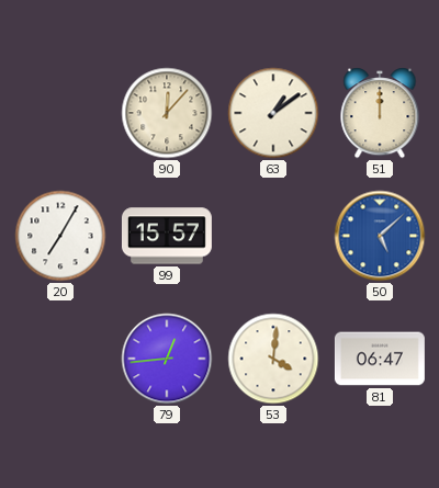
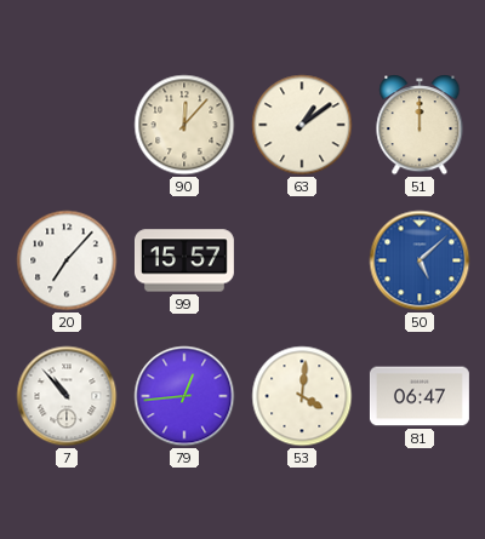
20: 7:05 -> 7:07
7: none -> 10:53
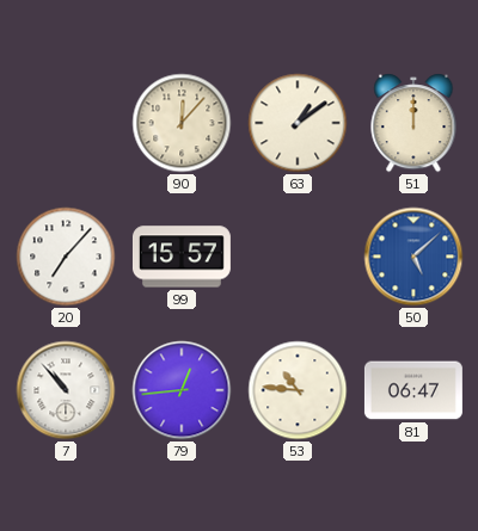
53: 4:01 -> 10:46
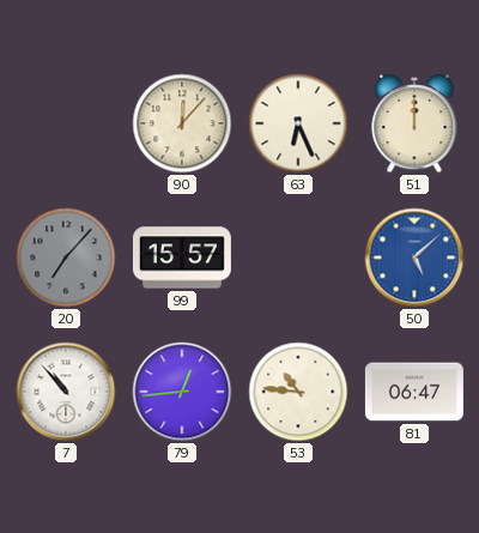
63: 1:09 -> 6:26
20 dial: white -> grey
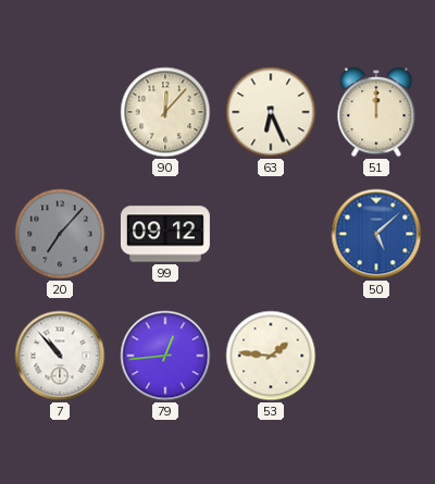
99: 15:57 -> 09:12
53: 10:46 -> 1:46
81: 06:47 -> none
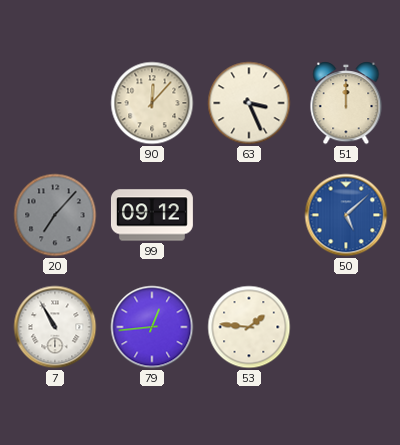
63: 6:26 -> 3:26
7: 10:53 -> 10:55
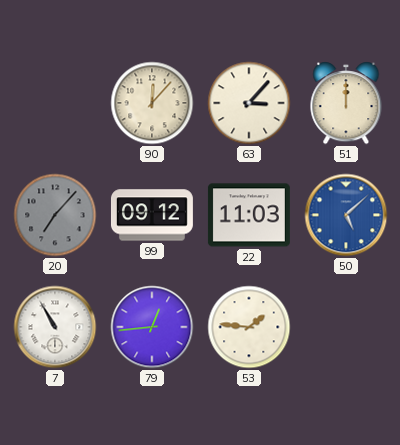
63: 3:26 -> 3:07
22: none -> 11:03
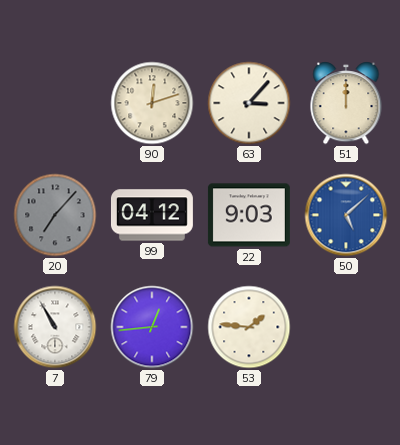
90: 12:07 -> 12:12
99: 09:12 -> 04:12
22: 11:03 -> 9:03
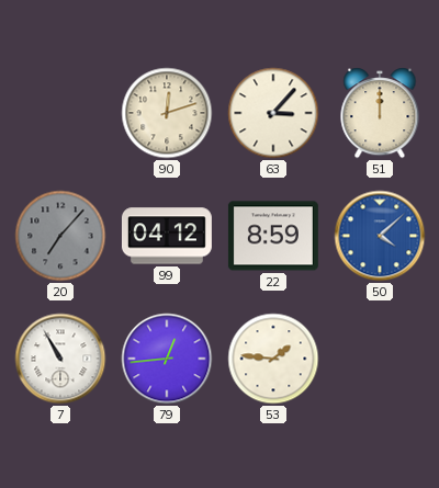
22: 9:03 -> 8:59
50: 5:08 -> 4:08
